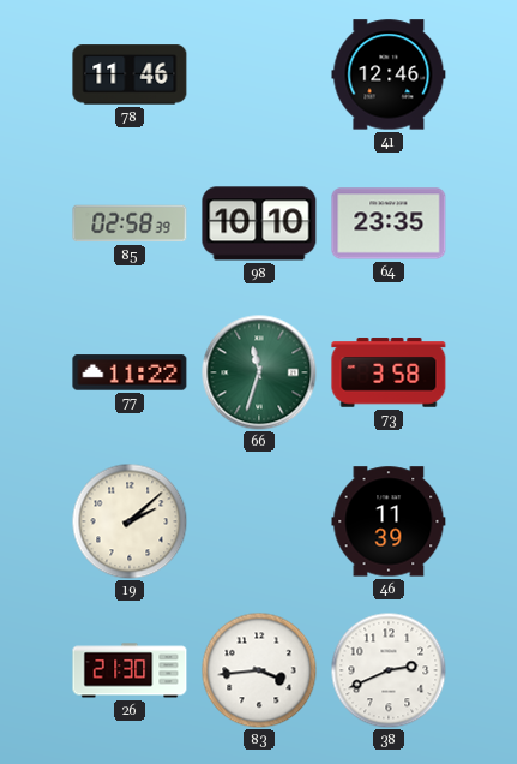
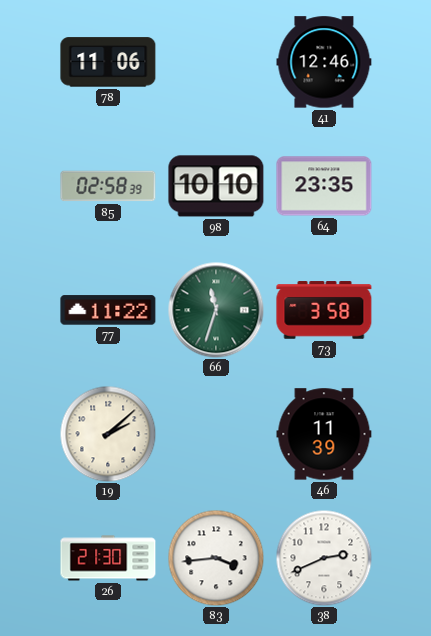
78: 11:46 -> 11:06
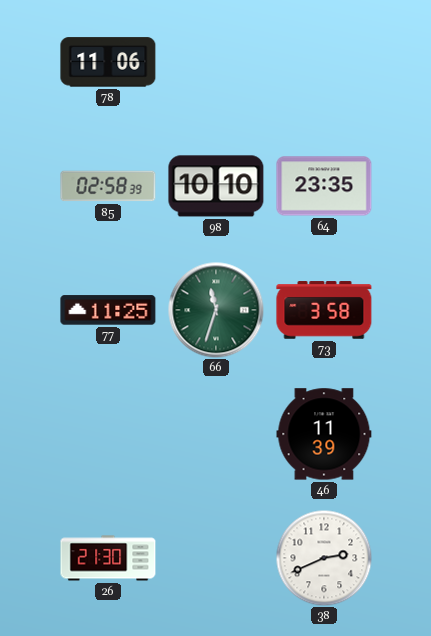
41: 12:46 -> none
77: 11:22 -> 11:25
19: 2:08 -> none
83: 3:44 -> none
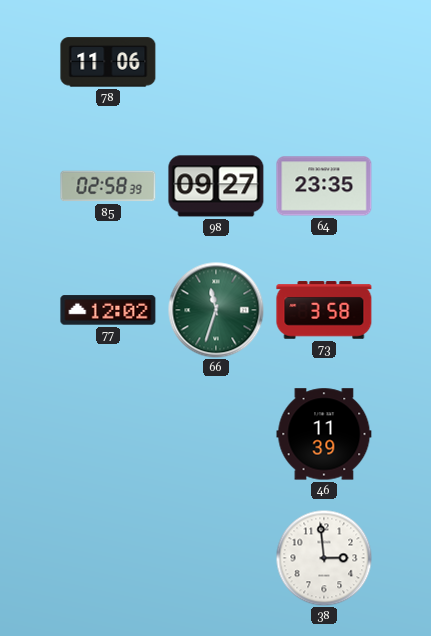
98: 10:10 -> 09:27
77: 11:25 -> 12:02
26: 21:30 -> none
38: 2:41 -> 2:59
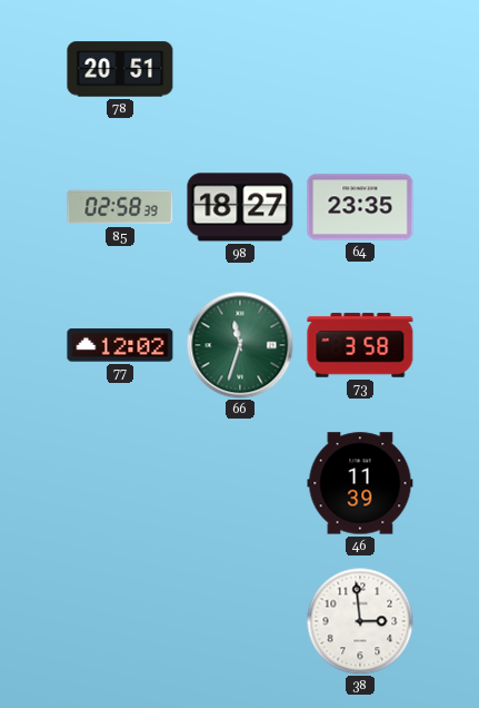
78: 11:06 -> 20:51
98: 09:27 -> 18:27
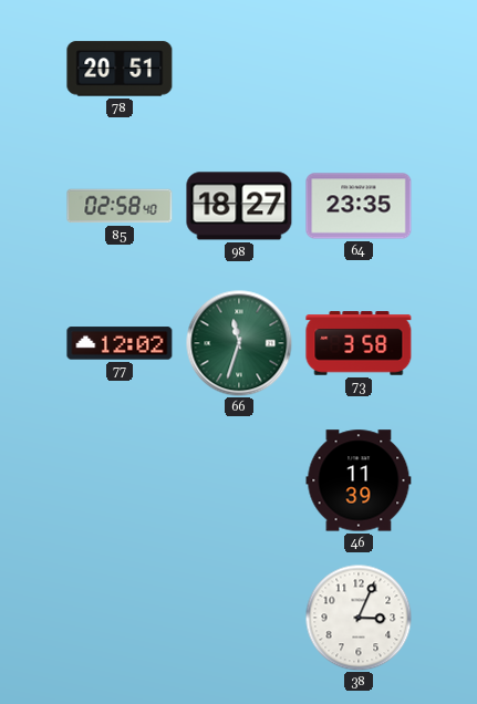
85: 02:58:39 -> 02:58:40
38: 2:59 -> 3:04
